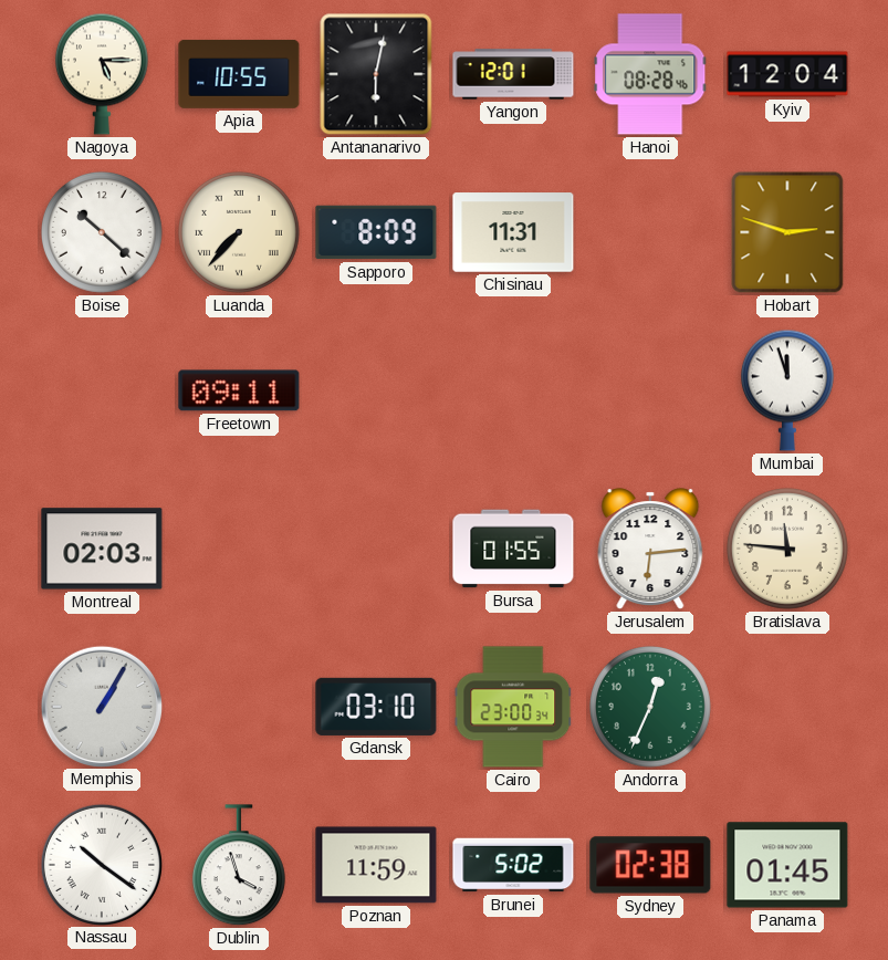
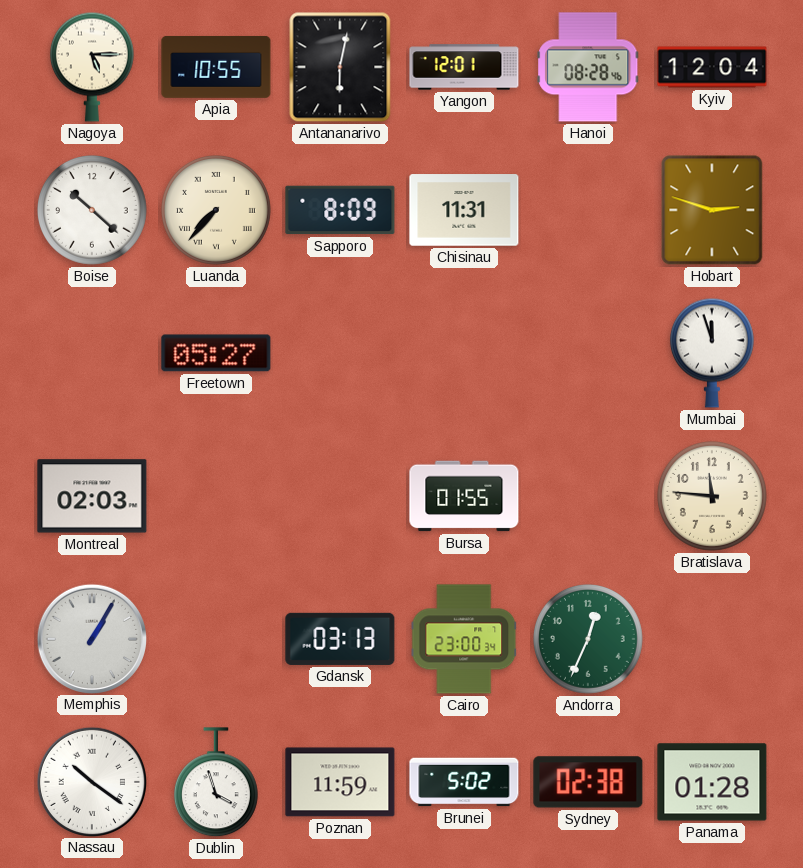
Freetown: 09:11 -> 05:27
Jerusalem: 6:14 -> none
Gdansk: 03:10 -> 03:13
Panama: 01:45 -> 01:28
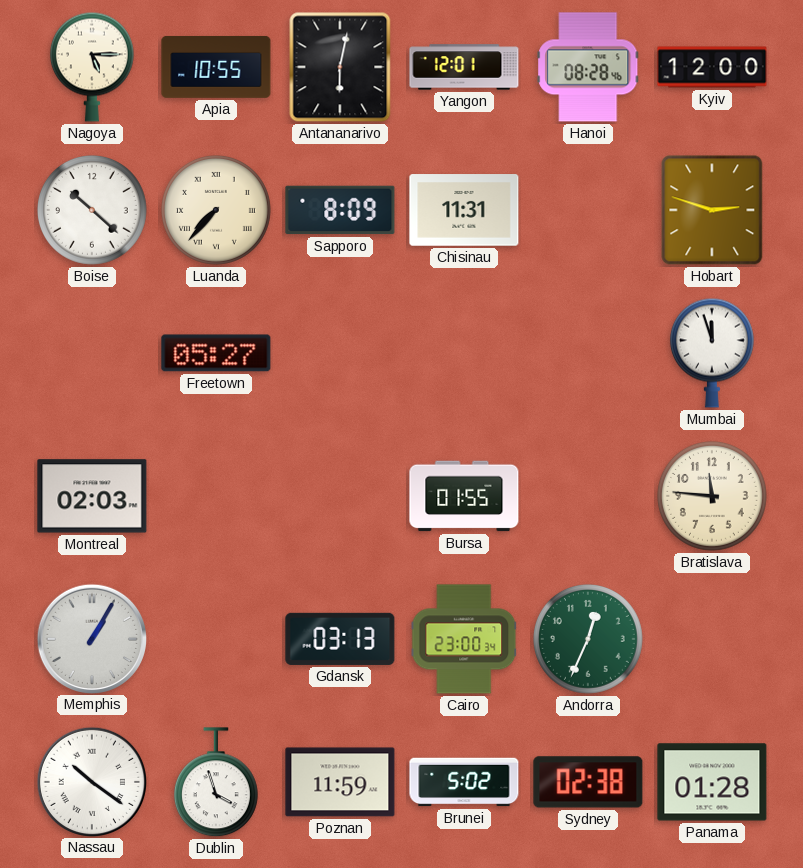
Kyiv: 12:04 -> 12:00
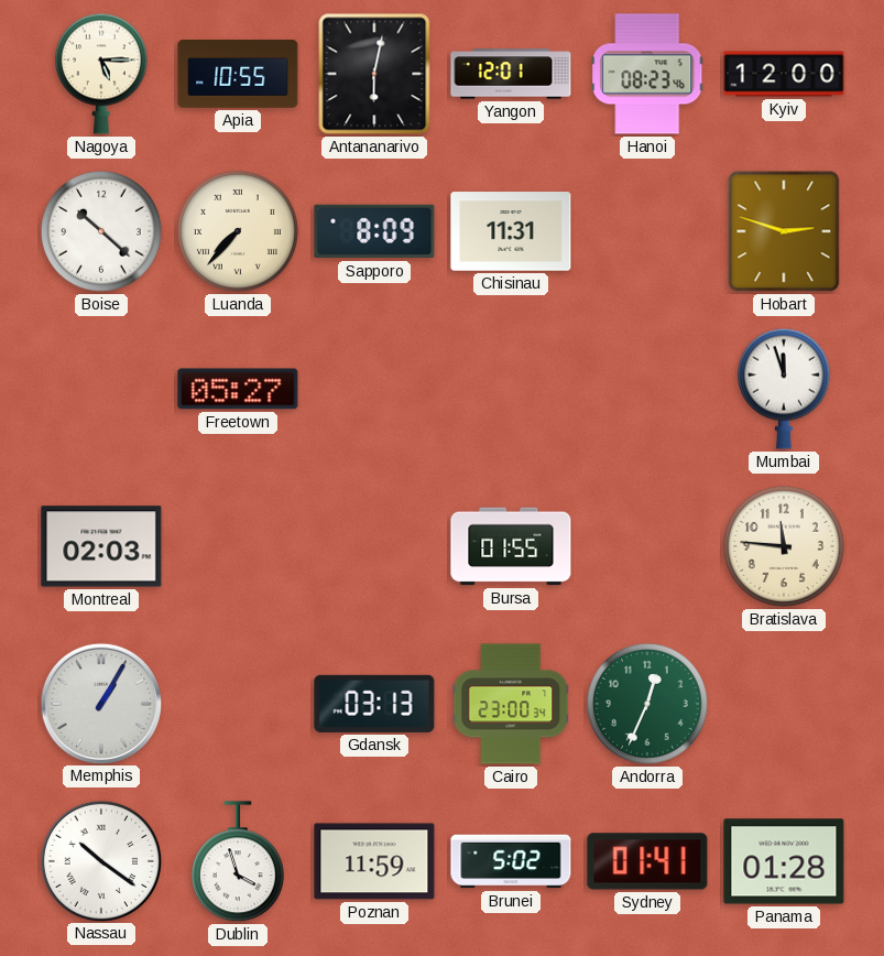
Hanoi: 08:28 -> 08:23
Sydney: 02:38 -> 01:41
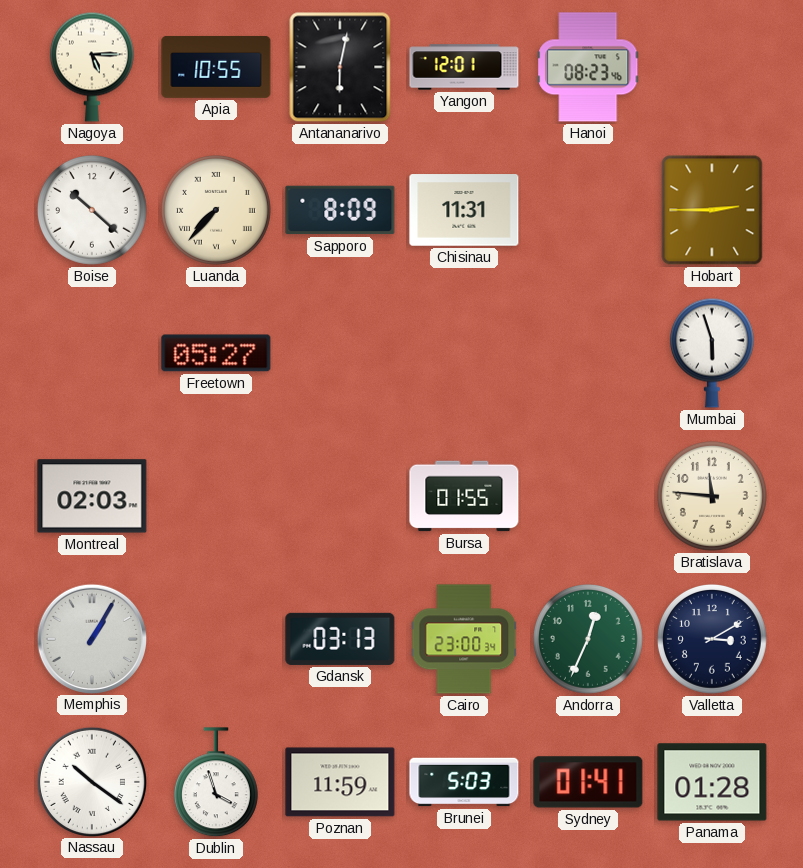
Kyiv: 12:00 -> none
Hobart: 2:48 -> 2:45
Mumbai: 11:57 -> 5:57
Valletta: none -> 3:10
Brunei: 5:02 -> 5:03
